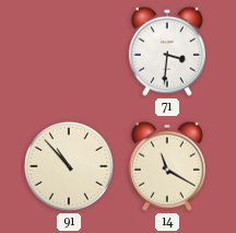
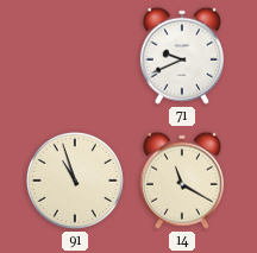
71: 3:31 -> 9:41
91: 10:53 -> 10:57
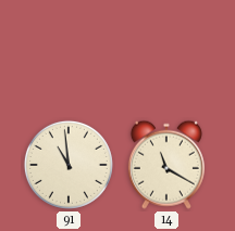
71: 9:41 -> none
91: 10:57 -> 10:59
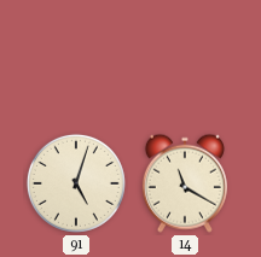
91: 10:59 -> 5:03
